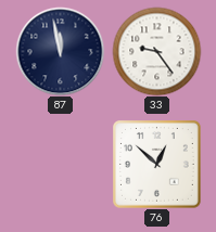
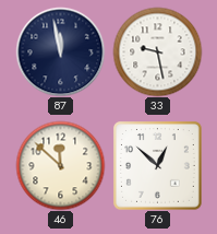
33: 9:24 -> 9:28
46: none -> 11:52
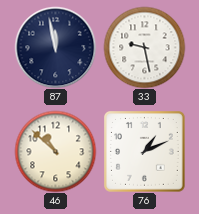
46: 11:52 -> 10:52
76: 12:52 -> 1:11
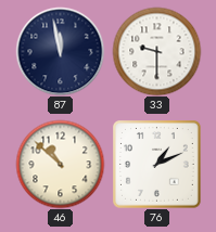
33: 9:28 -> 9:30
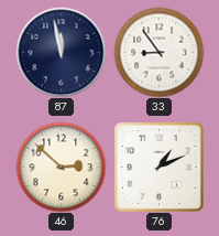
33: 9:30 -> 8:54
46: 10:52 -> 2:52
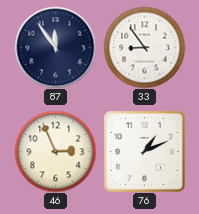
87: 11:58 -> 11:54
46: 2:52 -> 2:56
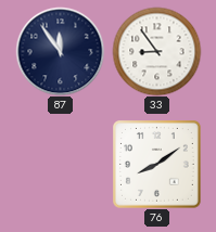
46: 2:56 -> none
76: 1:11 -> 8:09
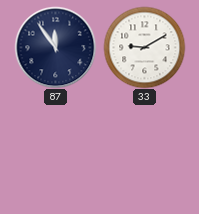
33: 8:54 -> 9:10
76: 8:09 -> none
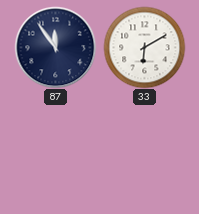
33: 9:10 -> 6:10
